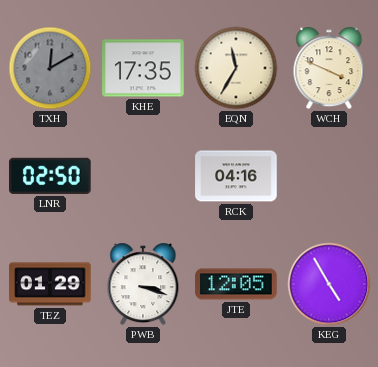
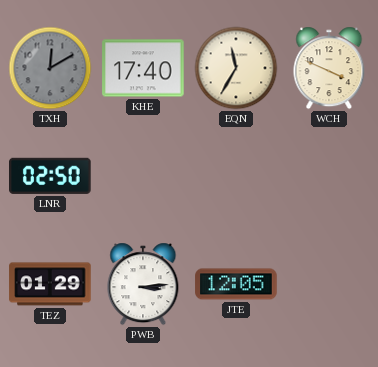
KHE: 17:35 -> 17:40
RCK: 04:16 -> none
PWB: 3:18 -> 3:14
KEG: 4:55 -> none
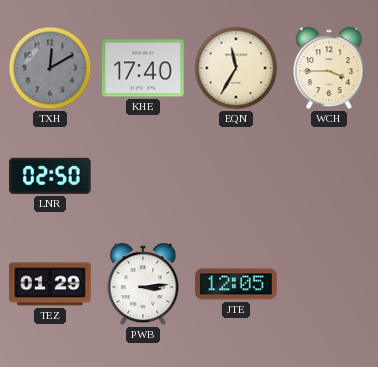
WCH: 3:49 -> 3:45
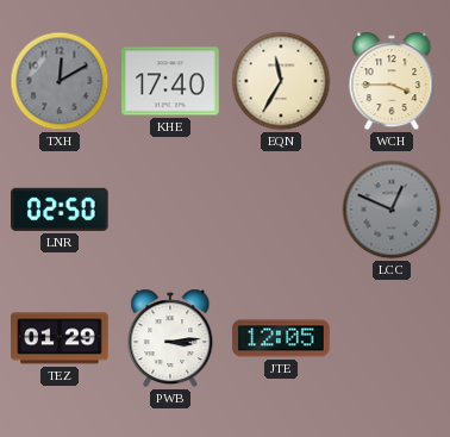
LCC: none -> 12:49
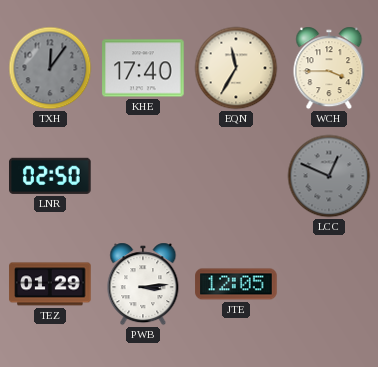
TXH: 12:10 -> 12:06
